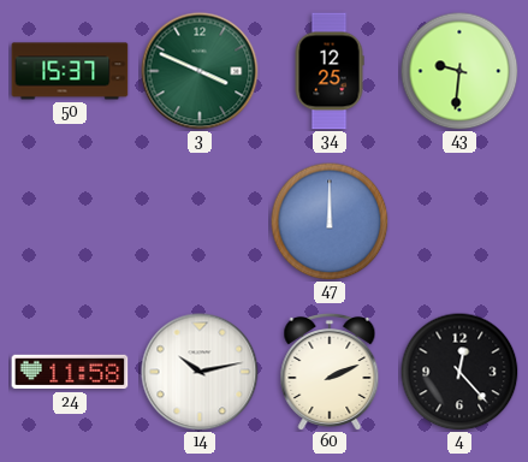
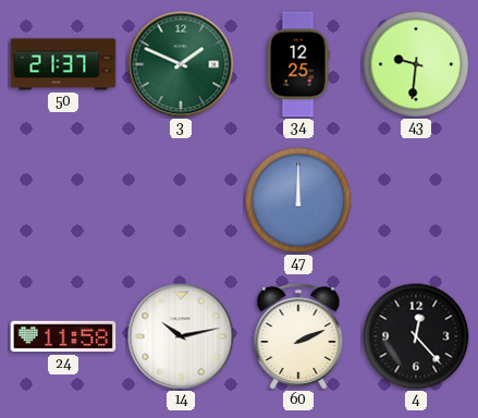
50: 15:37 -> 21:37
3: 3:49 -> 1:49
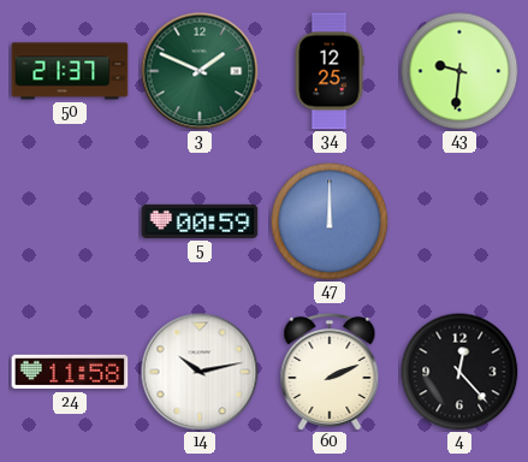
5: none -> 00:59
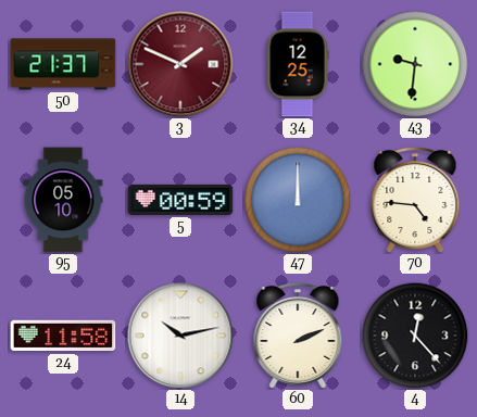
3 dial: green -> burgundy
95: none -> 05:10
70: none -> 4:46
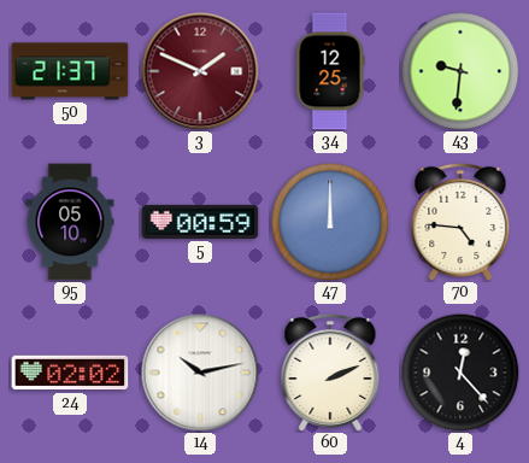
24: 11:58 -> 02:02
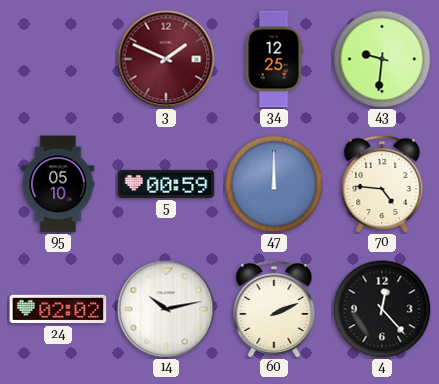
50: 21:37 -> none
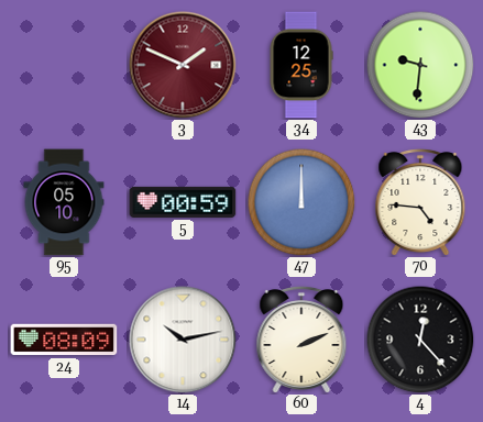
24: 02:02 -> 08:09
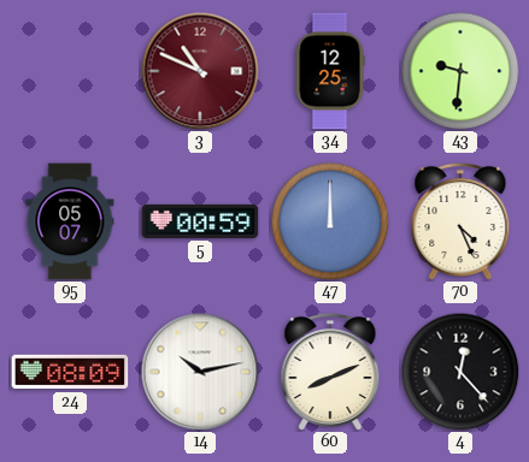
3: 1:49 -> 10:49
95: 05:10 -> 05:07
70: 4:46 -> 4:26
60: 2:11 -> 8:11
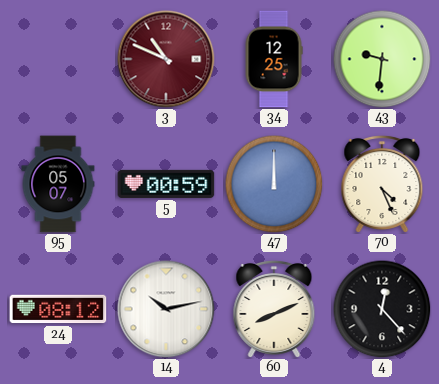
24: 08:09 -> 08:12
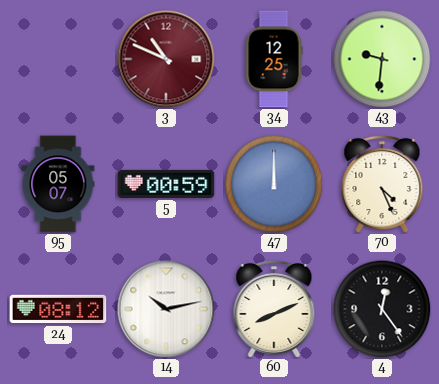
4: 12:23 -> 12:24
